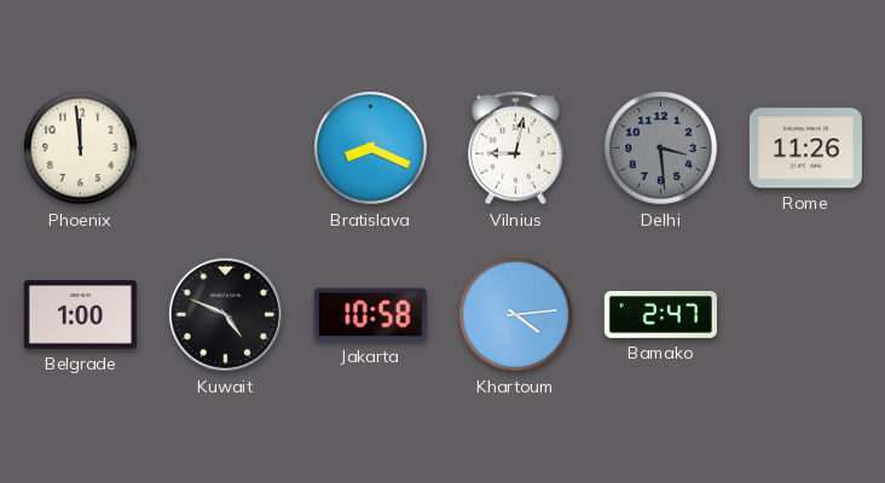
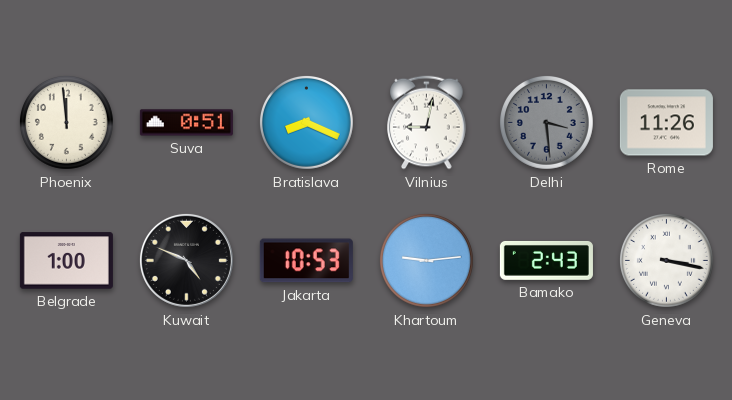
Suva: none -> 0:51
Jakarta: 10:58 -> 10:53
Khartoum: 4:14 -> 9:14
Bamako: 2:47 -> 2:43
Geneva: none -> 3:17
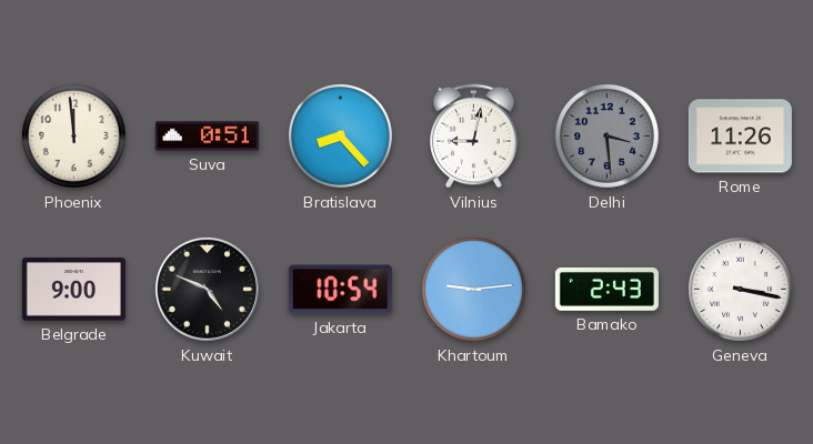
Bratislava: 8:19 -> 8:23
Belgrade: 1:00 -> 9:00
Jakarta: 10:53 -> 10:54
